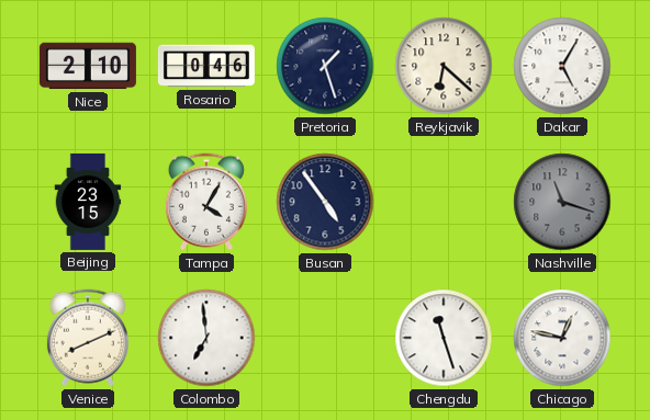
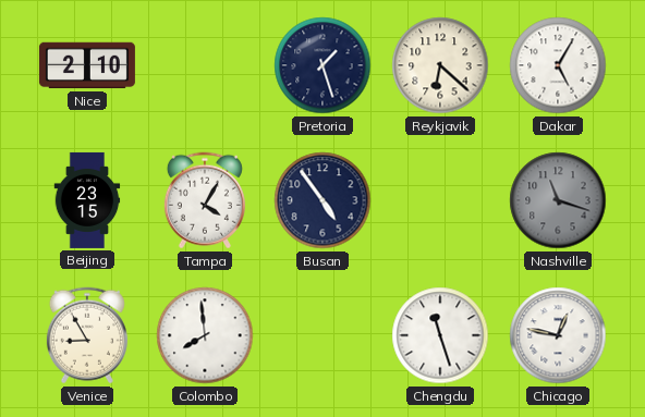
Rosario: 0:46 -> none
Venice: 8:11 -> 8:55
Colombo: 6:59 -> 7:59
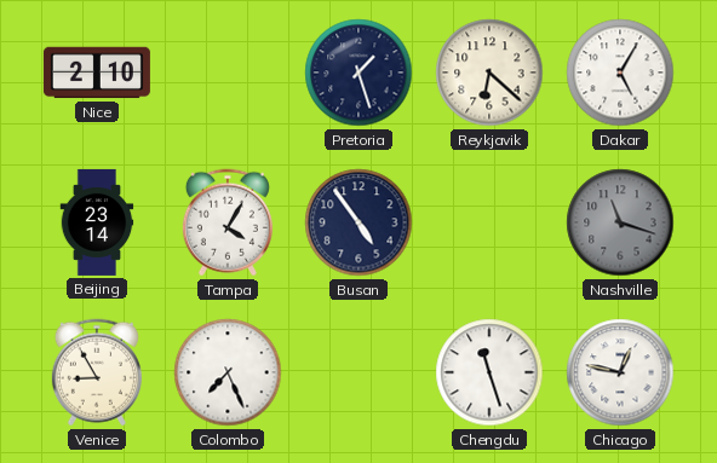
Beijing: 23:15 -> 23:14
Colombo: 7:59 -> 7:26
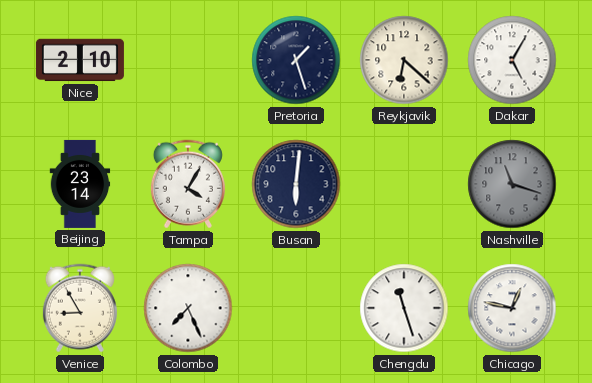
Busan: 4:54 -> 6:01
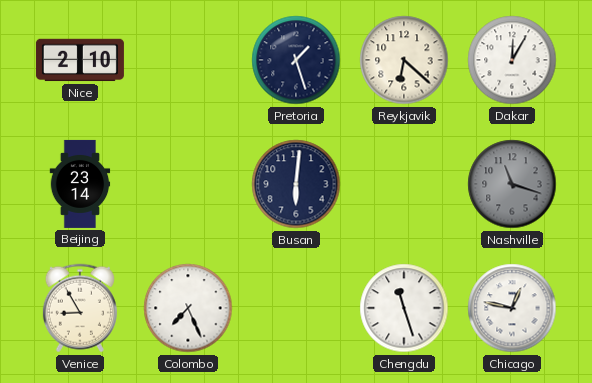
Dakar: 5:05 -> 12:05
Tampa: 4:05 -> none
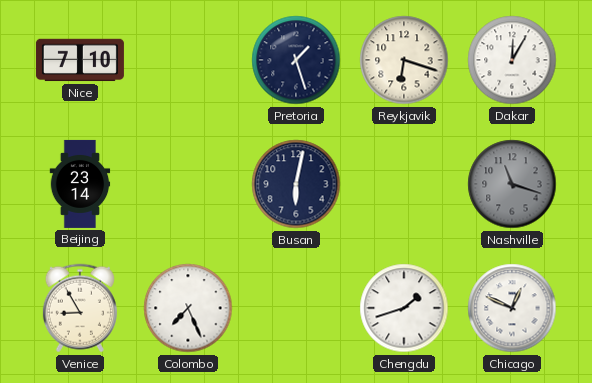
Nice: 2:10 -> 7:10
Reykjavik: 6:22 -> 6:18
Busan: 6:01 -> 6:02
Chengdu: 11:27 -> 1:42
Chicago: 12:47 -> 12:49
